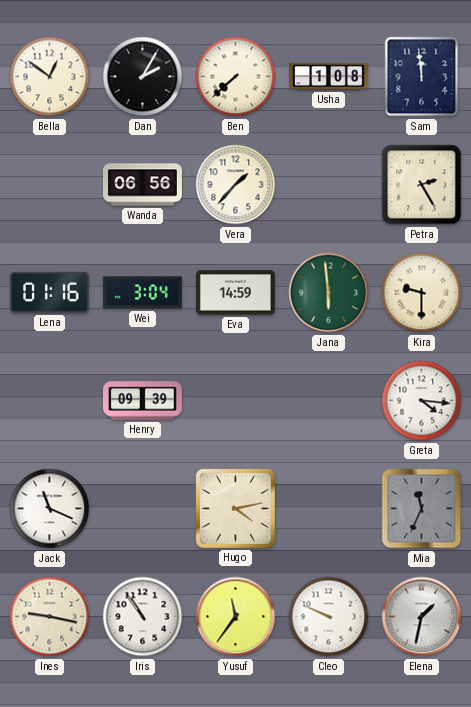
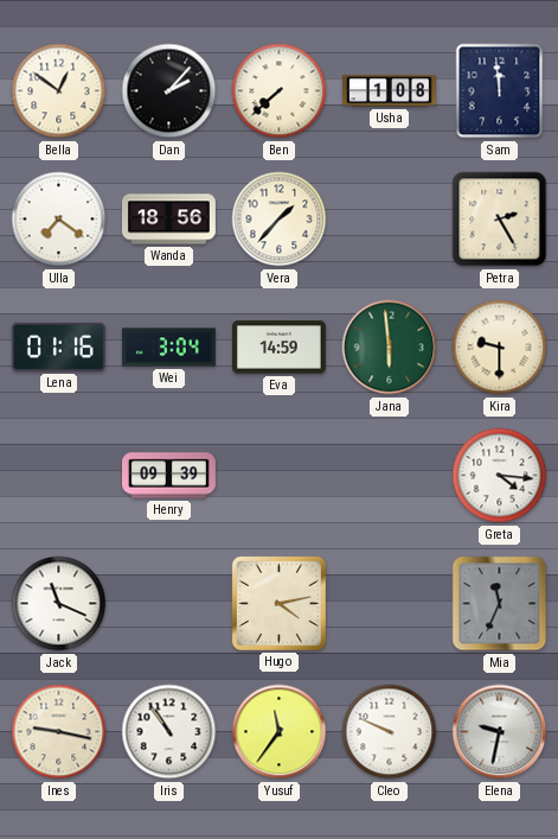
Dan: 2:05 -> 2:07
Ulla: none -> 7:21
Wanda: 06:56 -> 18:56
Elena: 1:32 -> 9:32
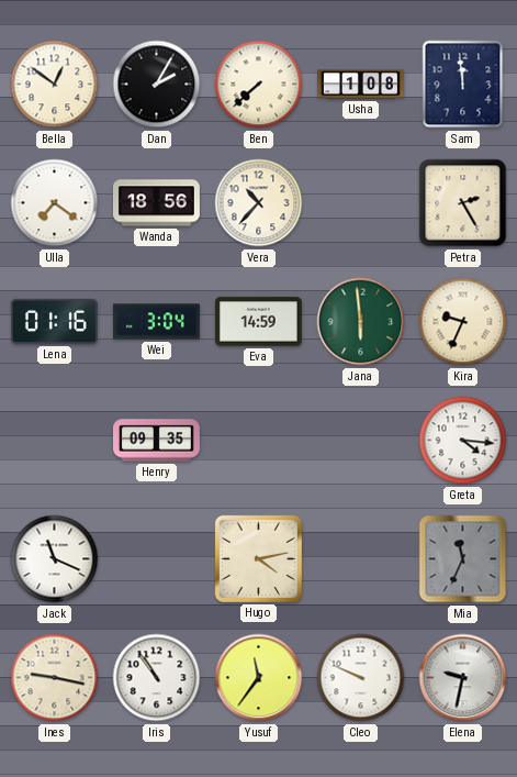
Dan: 2:07 -> 2:05
Vera: 1:37 -> 10:37
Kira: 9:30 -> 9:34
Henry: 09:39 -> 09:35
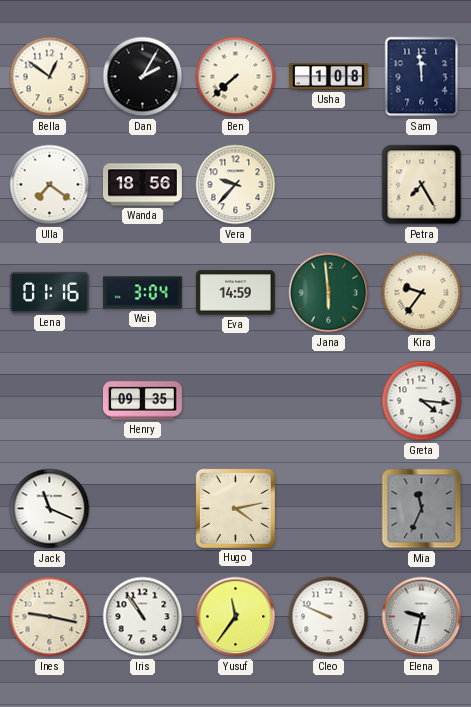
Vera: 10:37 -> 9:37
Petra: 2:25 -> 7:25
Kira: 9:34 -> 9:36
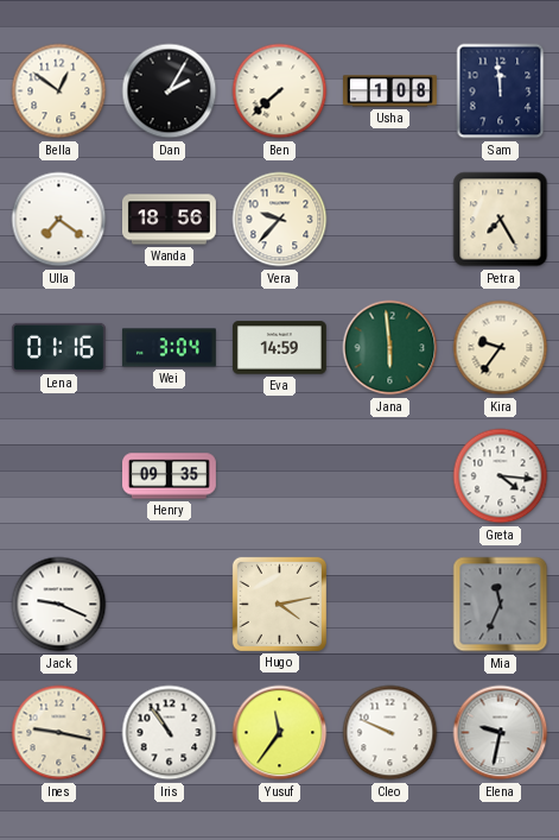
Jack: 11:19 -> 9:19
